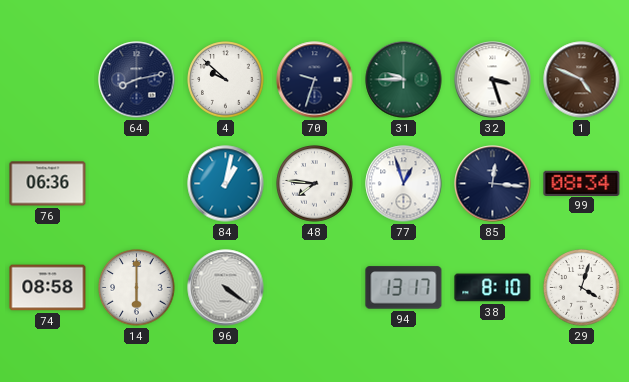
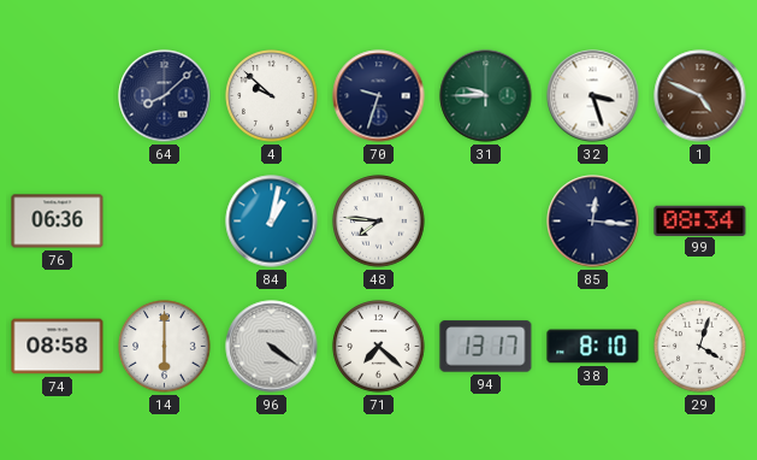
64: 8:13 -> 8:08
77: 12:57 -> none
71: none -> 7:22
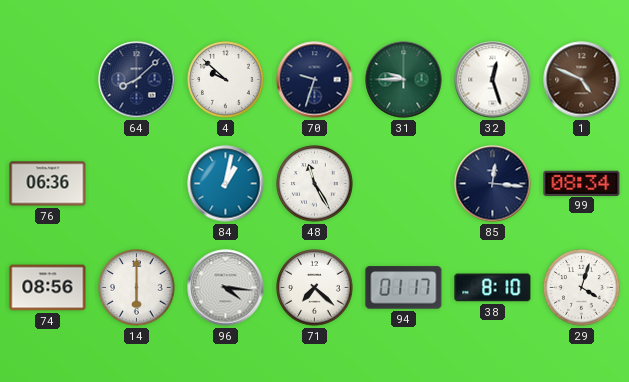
32: 3:27 -> 12:27
48: 7:46 -> 11:25
74: 08:58 -> 08:56
96: 4:21 -> 4:16
94: 13:17 -> 01:17
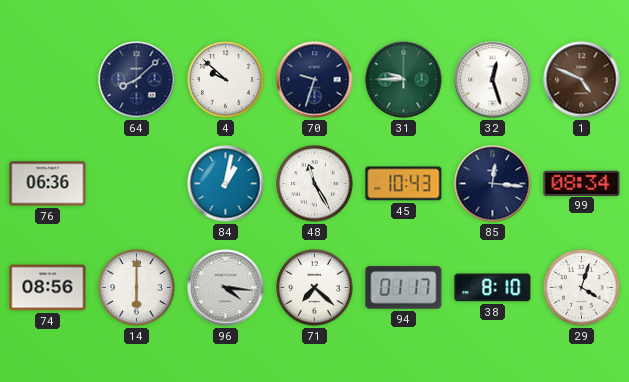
45: none -> 10:43
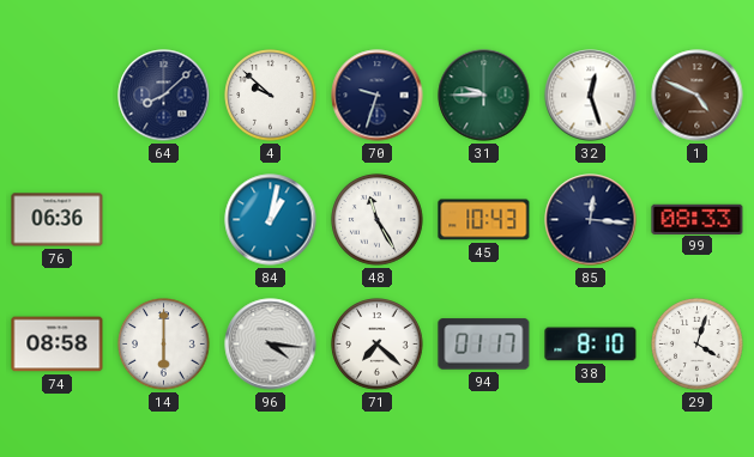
99: 08:34 -> 08:33
74: 08:56 -> 08:58
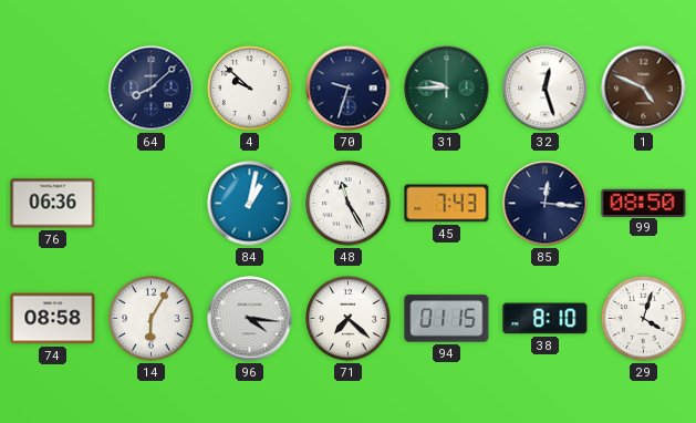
45: 10:43 -> 7:43
99: 08:33 -> 08:50
14: 6:00 -> 6:05
94: 01:17 -> 01:15
